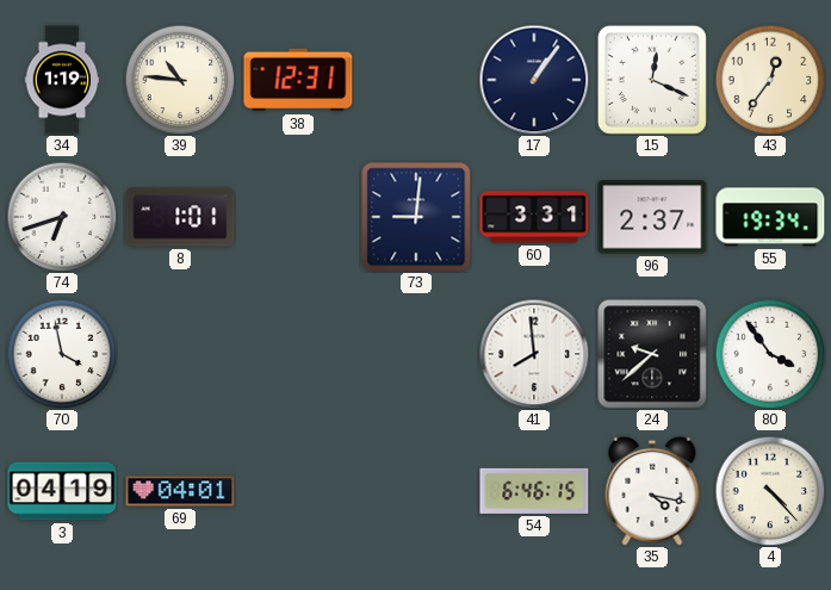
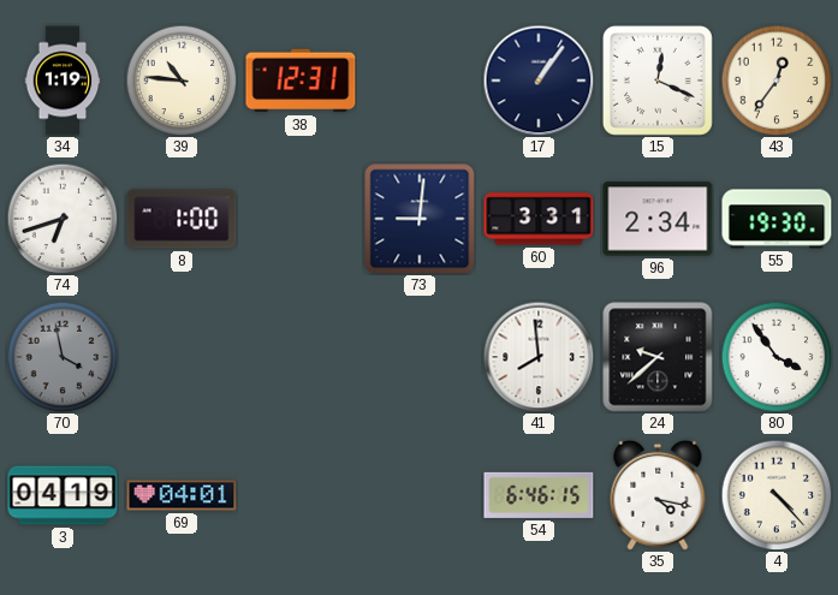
8: 1:01 -> 1:00
96: 2:37 -> 2:34
55: 19:34 -> 19:30
70 dial: white -> grey
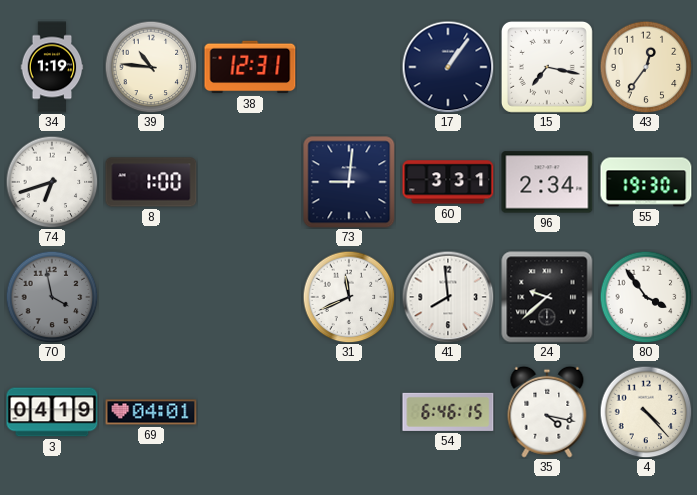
15: 12:19 -> 7:17
31: none -> 11:41
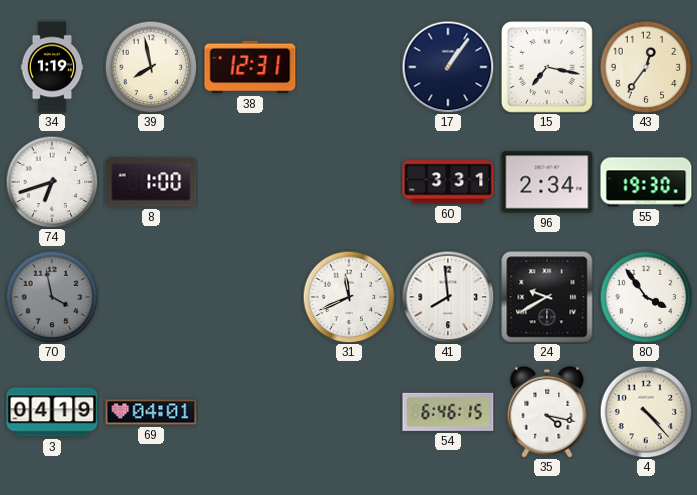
39: 10:46 -> 7:58
73: 9:01 -> none
24: 9:38 -> 9:40
